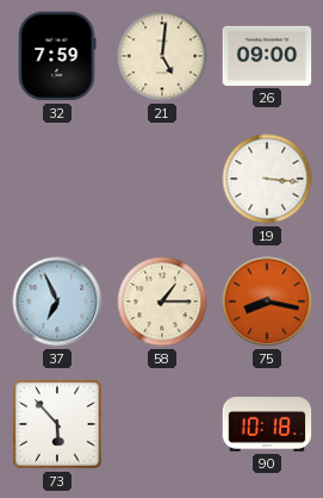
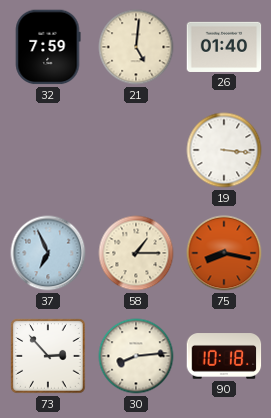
26: 09:00 -> 01:40
73: 5:53 -> 2:53
30: none -> 8:14
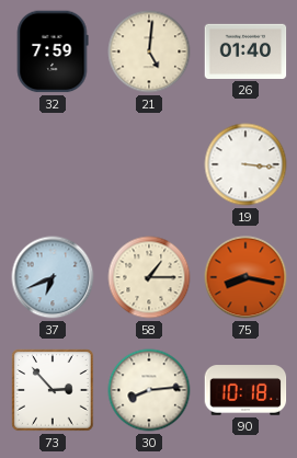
37: 6:56 -> 6:41
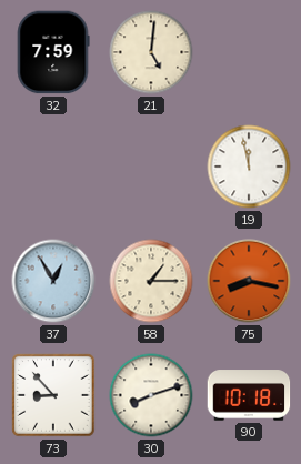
26: 01:40 -> none
19: 3:16 -> 11:58
37: 6:41 -> 12:55
73: 2:53 -> 8:53
30: 8:14 -> 8:12
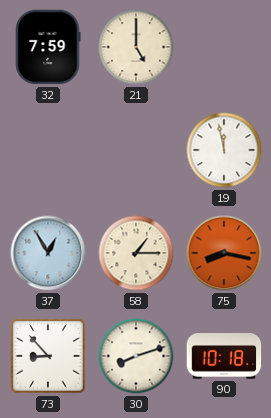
21: 5:01 -> 5:00
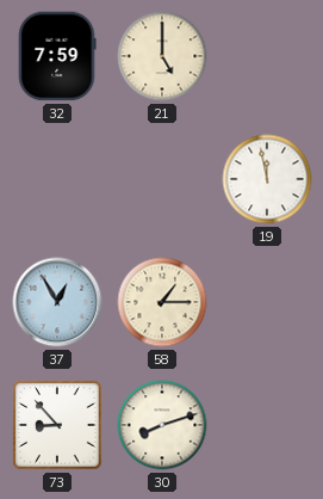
75: 8:17 -> none
90: 10:18 -> none
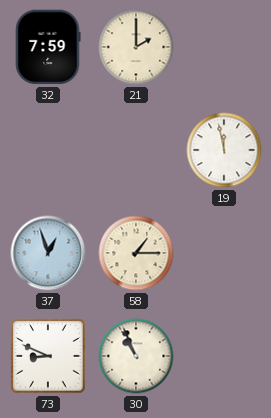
21: 5:00 -> 2:00
37: 12:55 -> 12:57
73: 8:53 -> 8:49
30: 8:12 -> 10:56
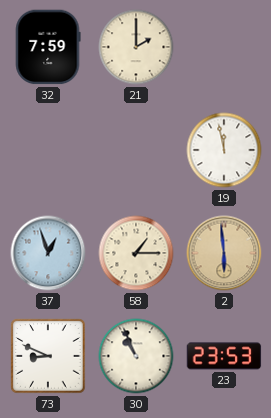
2: none -> 5:59
23: none -> 23:53
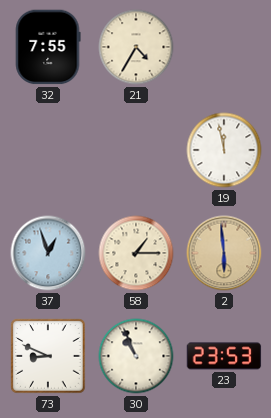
32: 7:59 -> 7:55
21: 2:00 -> 4:35
